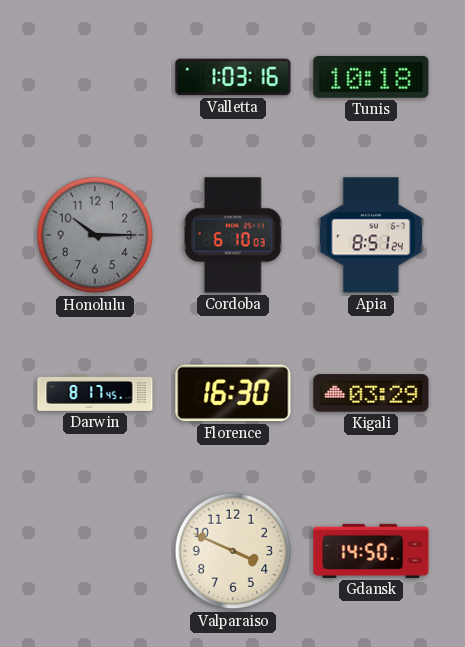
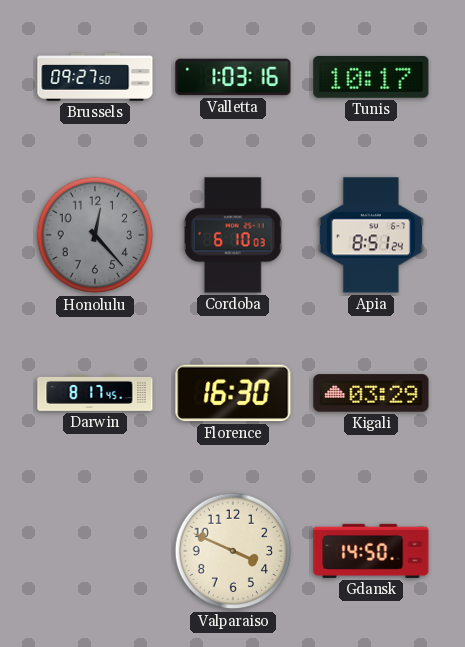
Brussels: none -> 09:27
Tunis: 10:18 -> 10:17
Honolulu: 10:15 -> 12:23
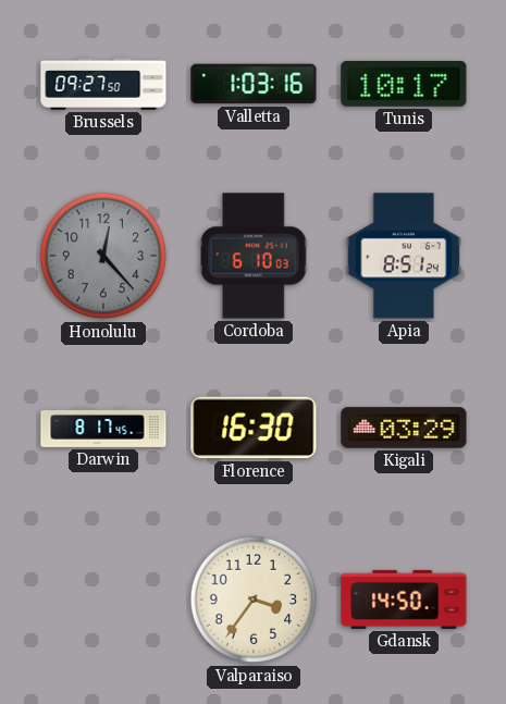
Valparaiso: 3:49 -> 3:36
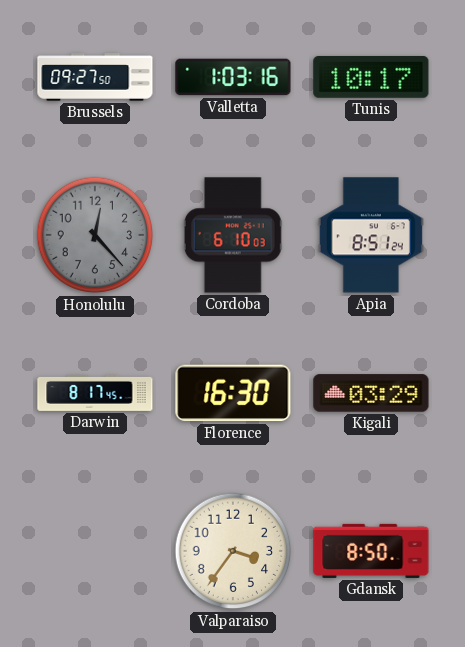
Gdansk: 14:50 -> 8:50
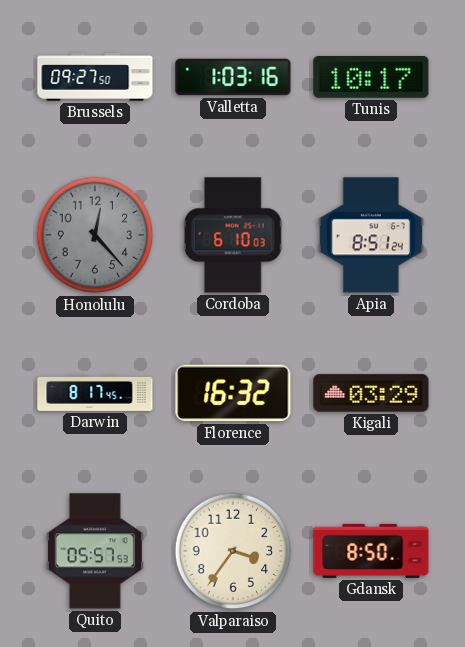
Florence: 16:30 -> 16:32
Quito: none -> 05:57
